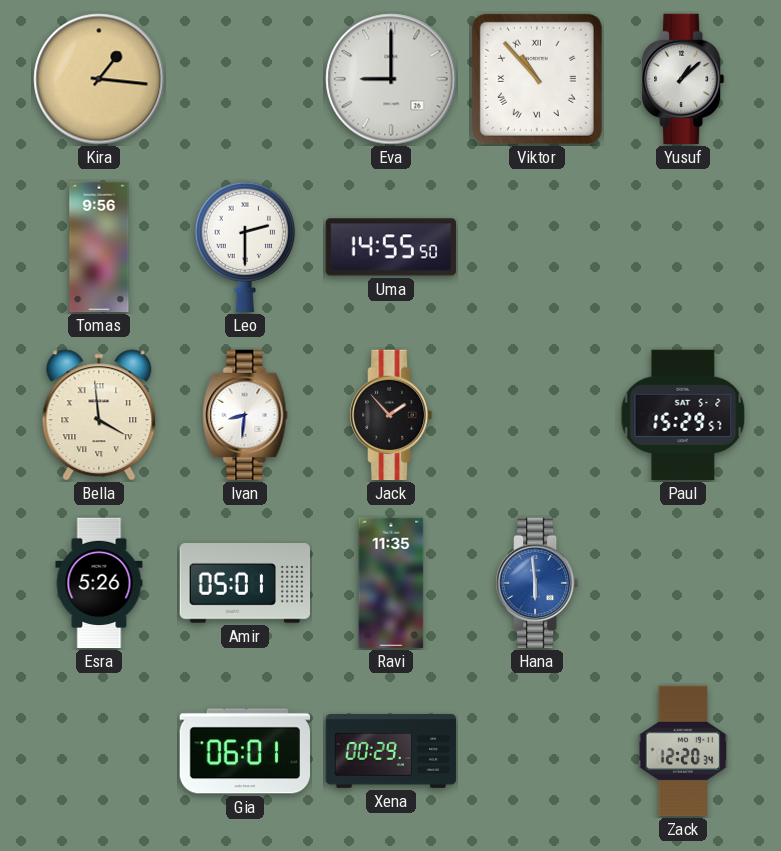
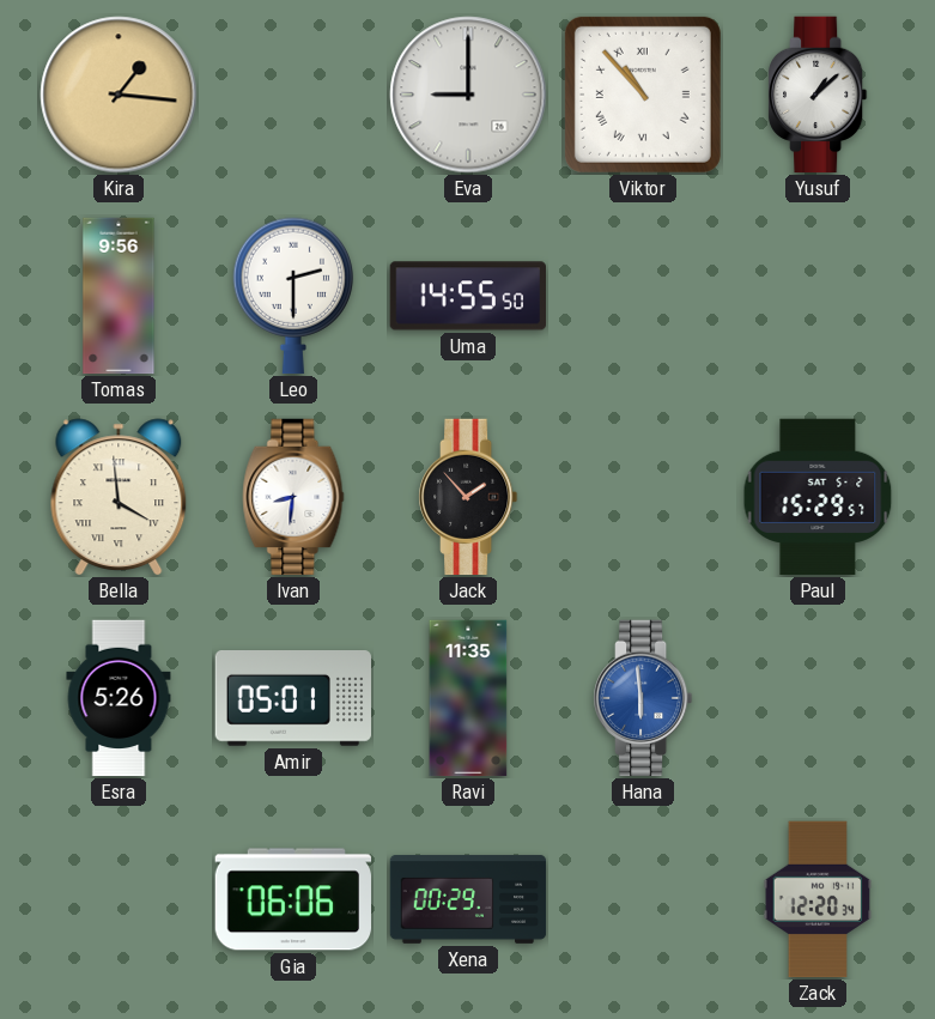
Gia: 06:01 -> 06:06
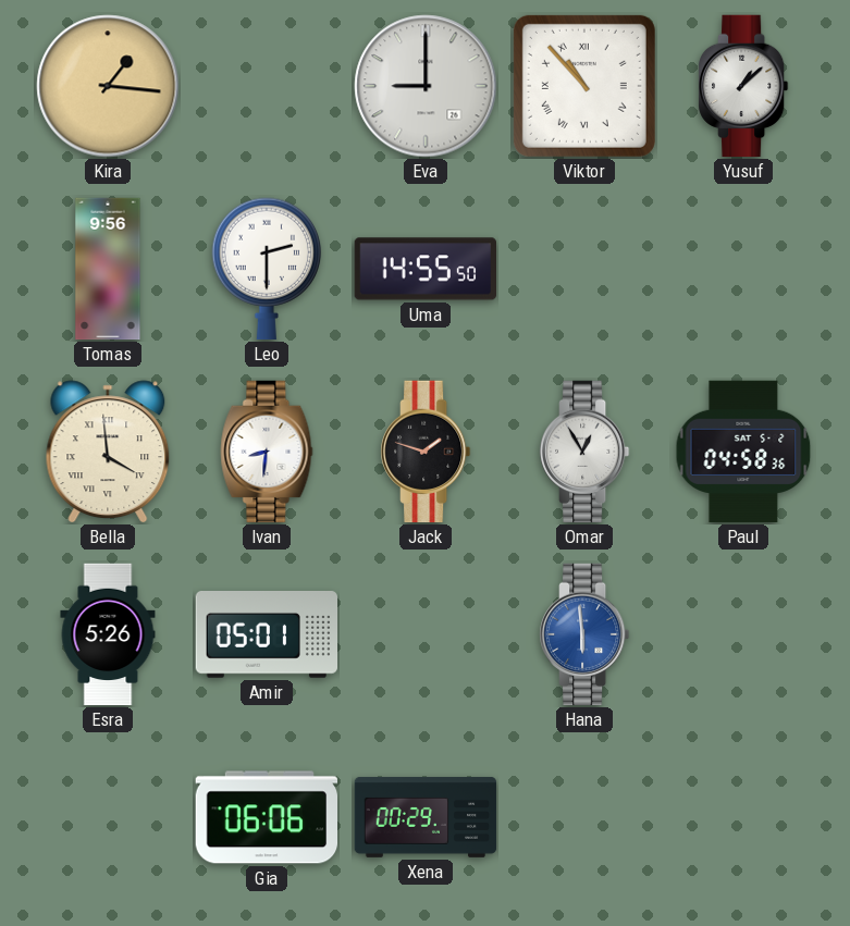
Jack: 1:53 -> 1:48
Omar: none -> 12:55
Paul: 15:29 -> 04:58
Ravi: 11:35 -> none
Zack: 12:20 -> none
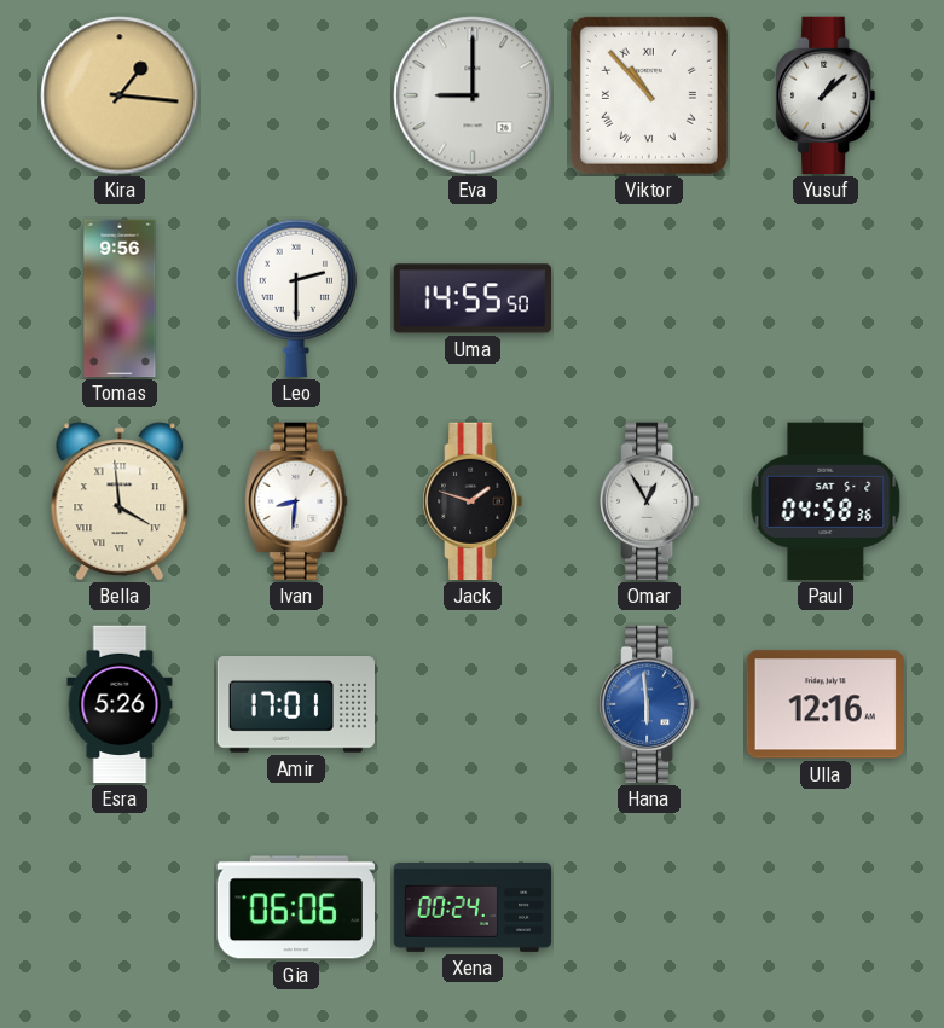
Amir: 05:01 -> 17:01
Ulla: none -> 12:16
Xena: 00:29 -> 00:24
